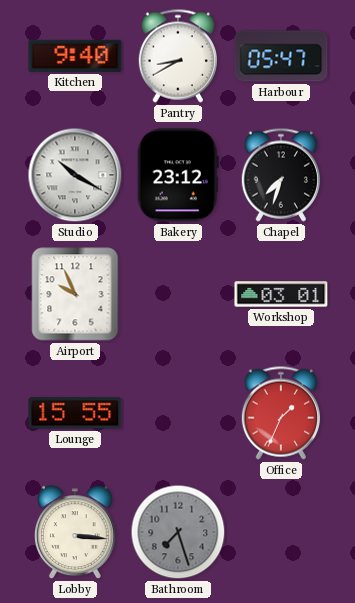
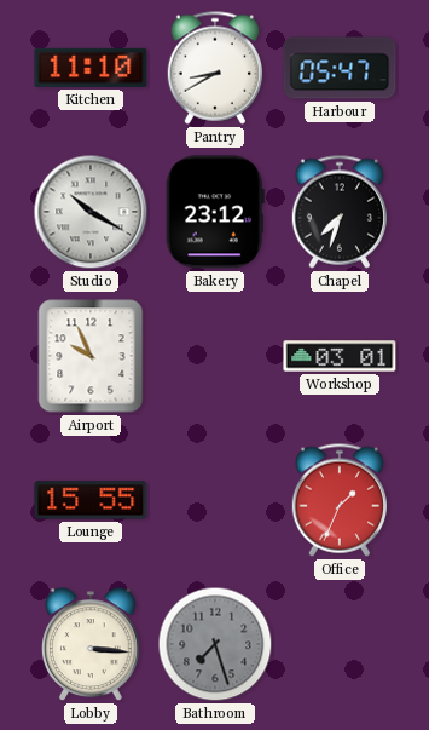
Kitchen: 9:40 -> 11:10
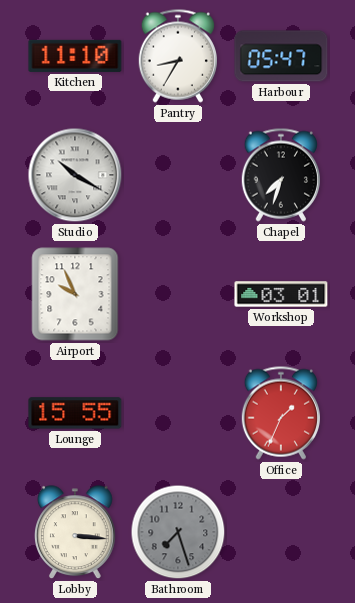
Pantry: 8:40 -> 8:35
Bakery: 23:12 -> none
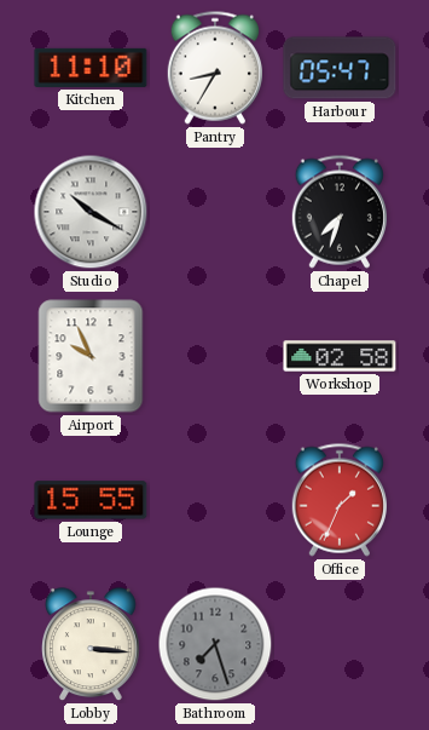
Workshop: 03:01 -> 02:58
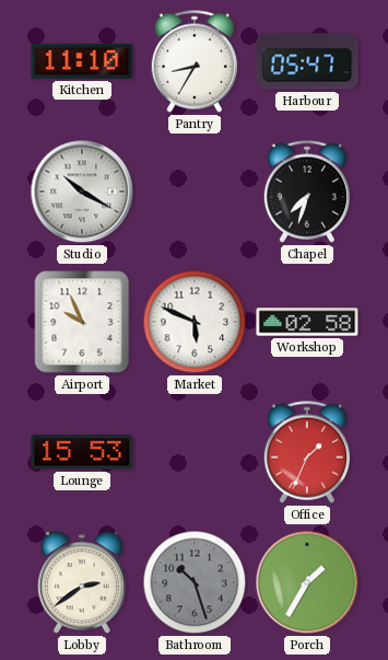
Market: none -> 5:49
Lounge: 15:55 -> 15:53
Lobby: 3:16 -> 2:39
Bathroom: 7:27 -> 10:27
Porch: none -> 1:35
